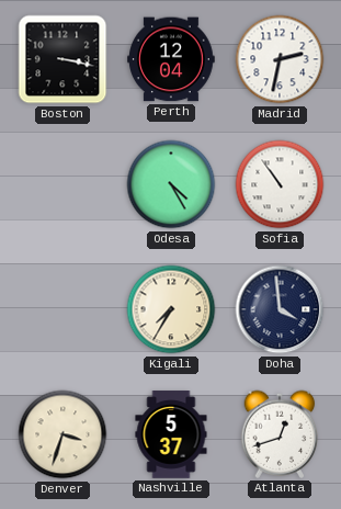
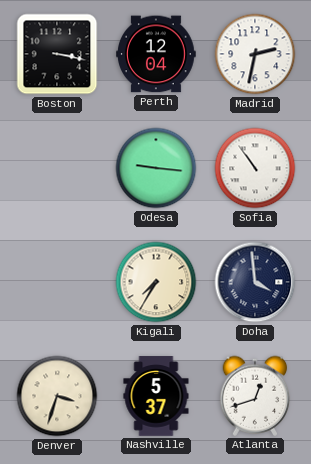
Odesa: 4:25 -> 9:16
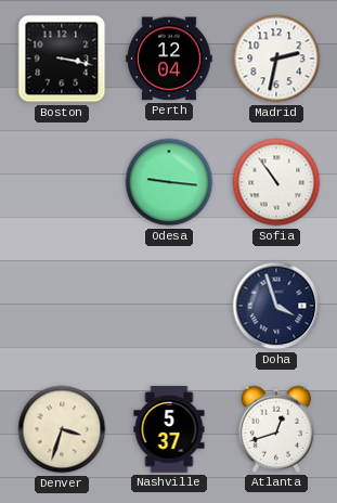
Kigali: 7:35 -> none
Doha: 3:59 -> 3:57
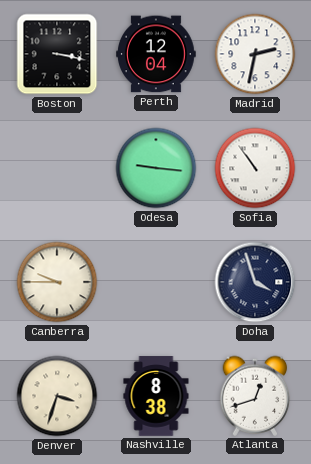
Canberra: none -> 9:45
Nashville: 5:37 -> 8:38
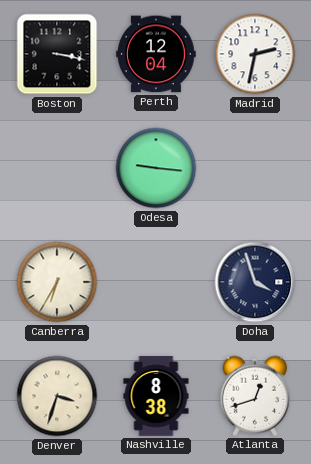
Sofia: 10:54 -> none
Canberra: 9:45 -> 6:35
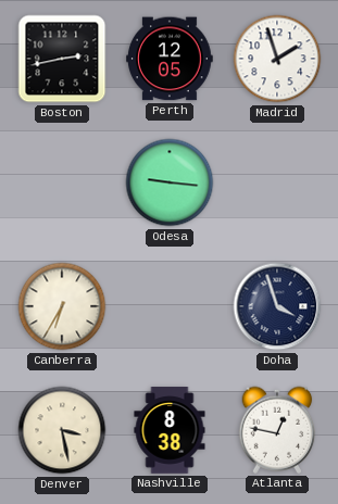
Boston: 3:17 -> 2:43
Perth: 12:04 -> 12:05
Madrid: 2:32 -> 1:57
Denver: 3:33 -> 3:28
Atlanta: 12:42 -> 12:47
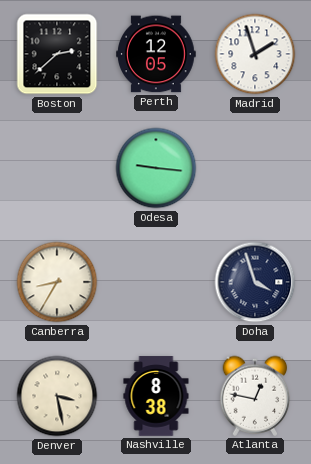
Boston: 2:43 -> 2:38
Canberra: 6:35 -> 8:35
